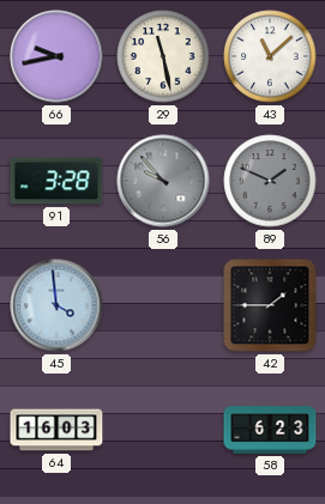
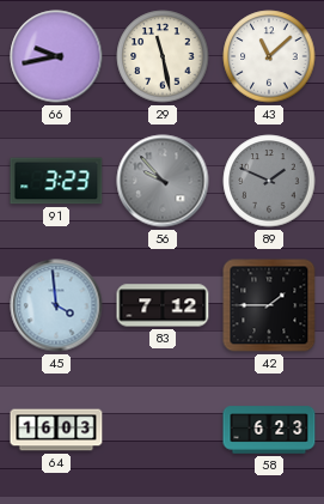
91: 3:28 -> 3:23
83: none -> 7:12
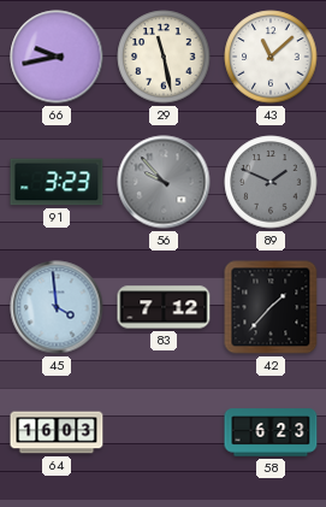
42: 1:45 -> 1:37
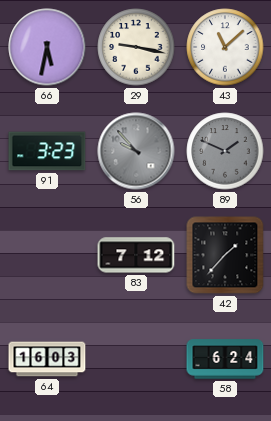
66: 9:43 -> 5:32
29: 11:28 -> 9:17
45: 3:59 -> none
58: 6:23 -> 6:24
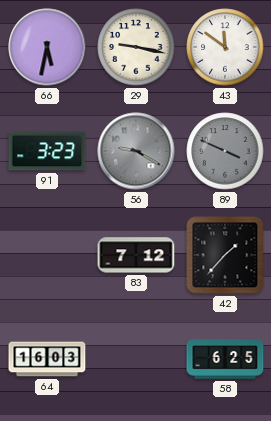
43: 11:08 -> 11:51
56: 9:53 -> 9:20
89: 1:49 -> 3:49
58: 6:24 -> 6:25
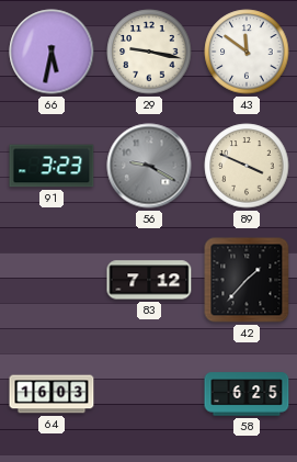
89 dial: grey -> cream
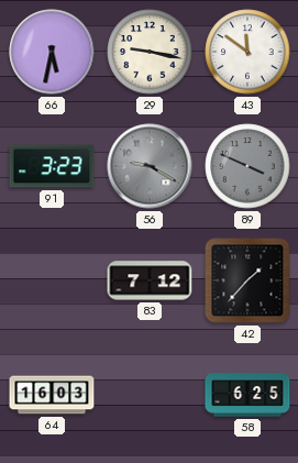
89 dial: cream -> grey
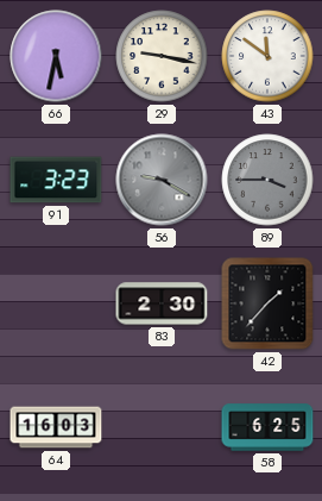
89: 3:49 -> 3:45
83: 7:12 -> 2:30
